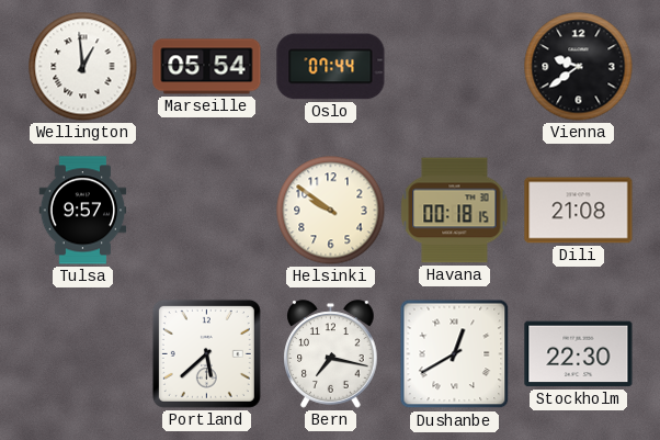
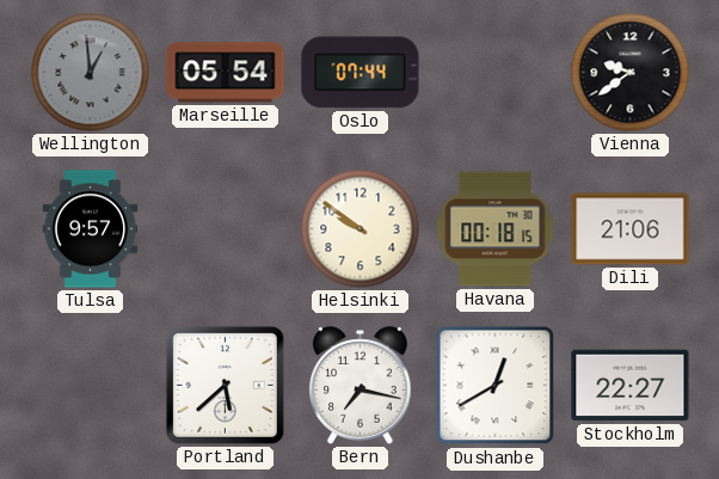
Wellington dial: white -> grey
Dili: 21:08 -> 21:06
Stockholm: 22:30 -> 22:27
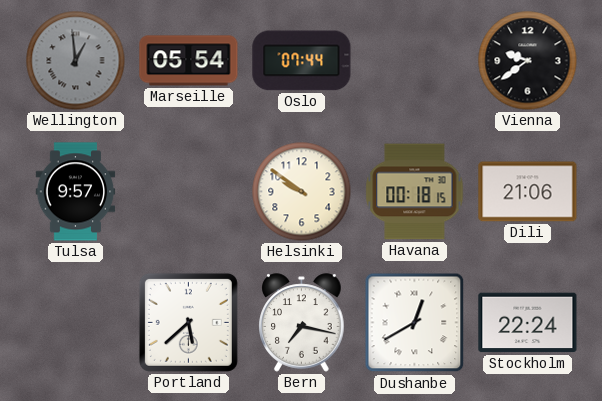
Stockholm: 22:27 -> 22:24
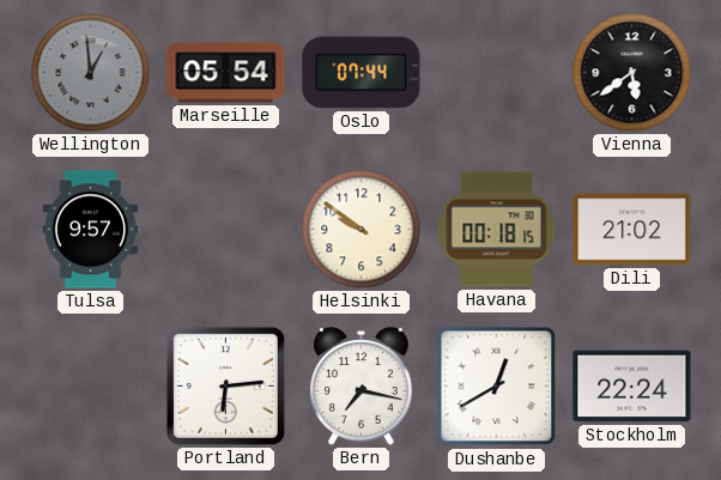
Vienna: 9:39 -> 5:39
Dili: 21:06 -> 21:02
Portland: 5:38 -> 6:14
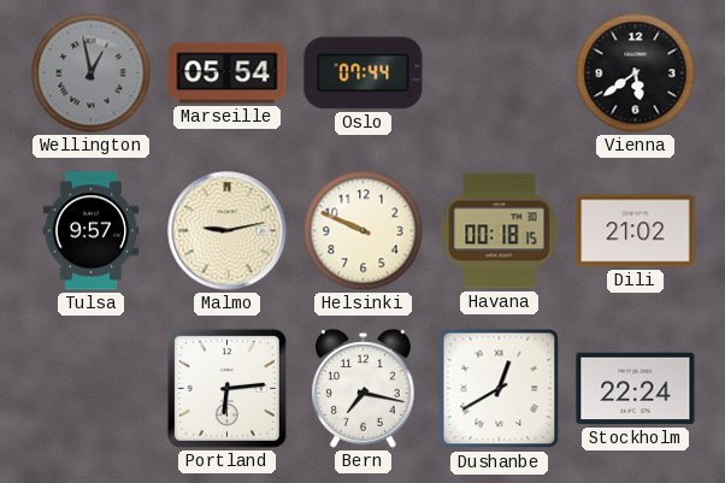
Wellington: 12:59 -> 12:58
Malmo: none -> 9:13
Helsinki: 9:51 -> 9:49
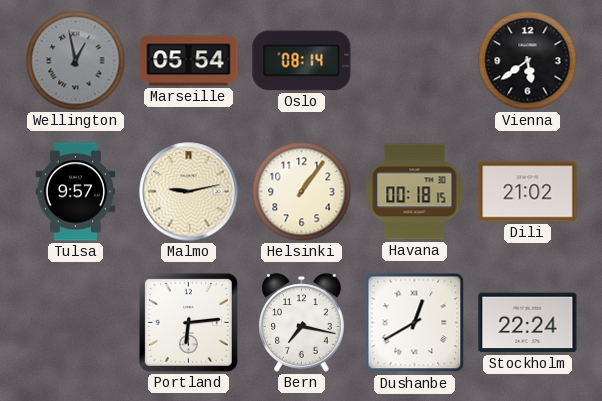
Oslo: 07:44 -> 08:14
Helsinki: 9:49 -> 1:06
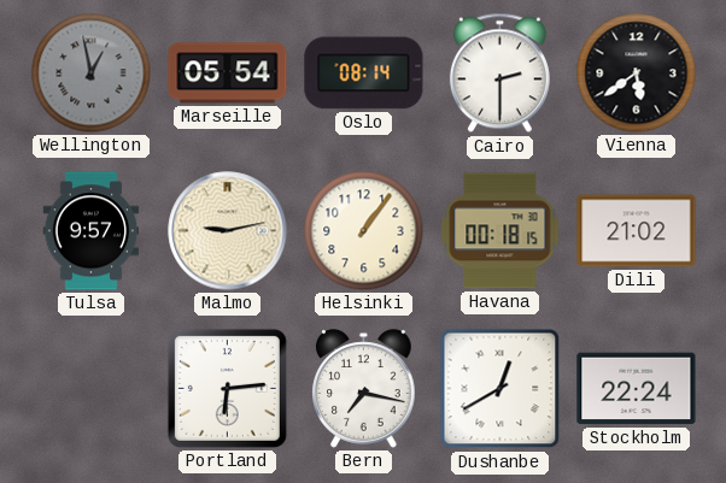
Cairo: none -> 2:30
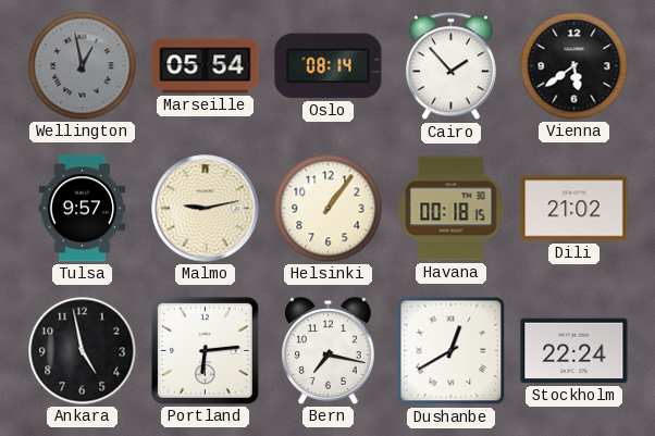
Cairo: 2:30 -> 1:53
Ankara: none -> 4:58
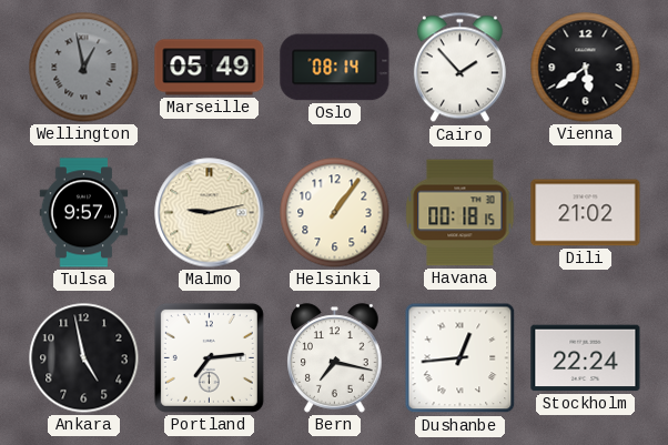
Marseille: 05:54 -> 05:49
Portland: 6:14 -> 7:14
Dushanbe: 12:40 -> 12:44
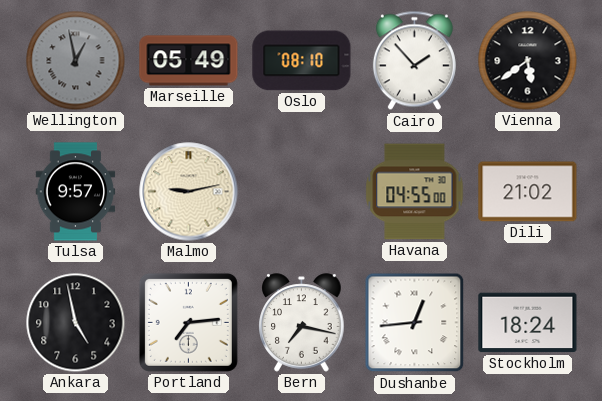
Oslo: 08:14 -> 08:10
Helsinki: 1:06 -> none
Havana: 00:18 -> 04:55
Stockholm: 22:24 -> 18:24
